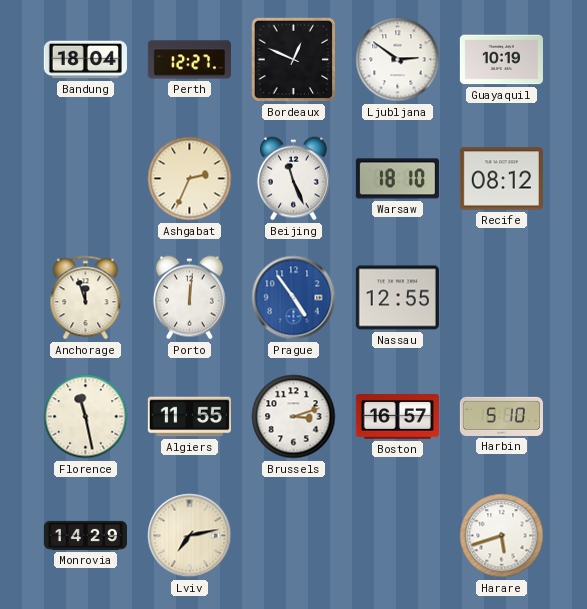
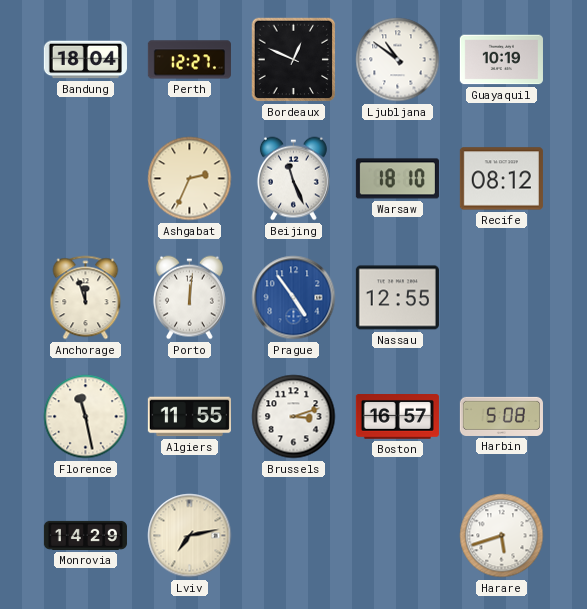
Ljubljana: 2:51 -> 10:51
Harbin: 5:10 -> 5:08
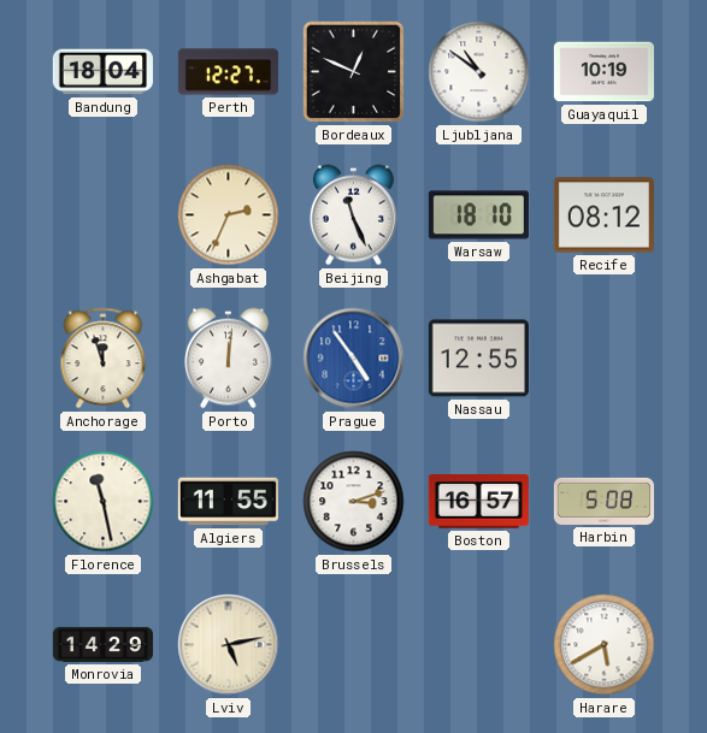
Lviv: 7:13 -> 5:13
Harare: 5:42 -> 5:40
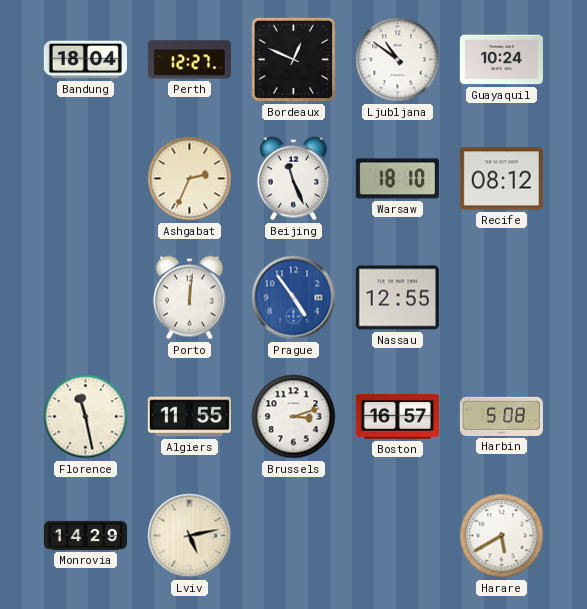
Guayaquil: 10:19 -> 10:24
Anchorage: 11:57 -> none
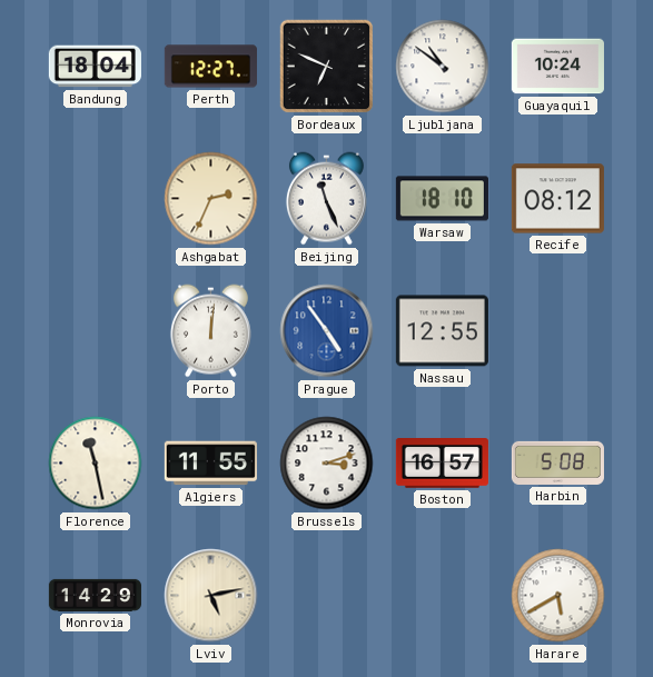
Bordeaux: 12:49 -> 6:49
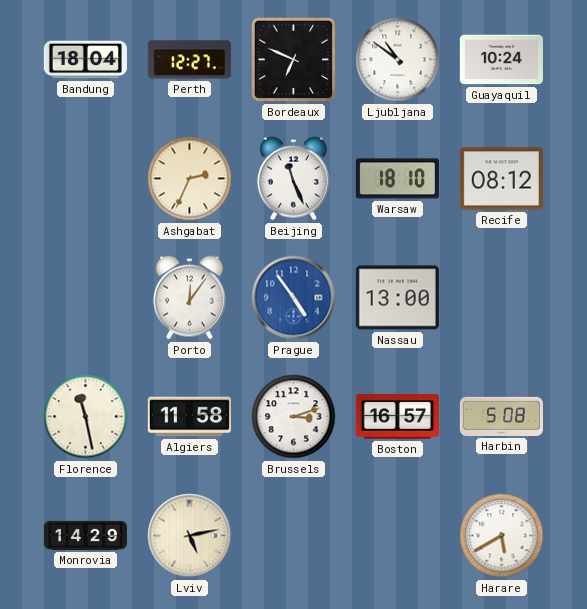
Porto: 12:01 -> 12:06
Nassau: 12:55 -> 13:00
Algiers: 11:55 -> 11:58
